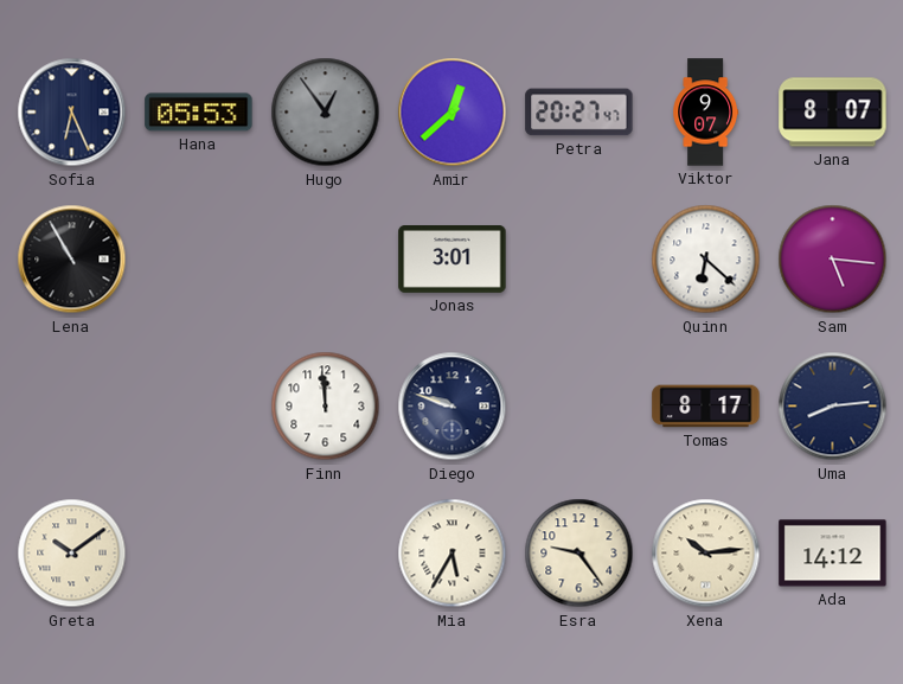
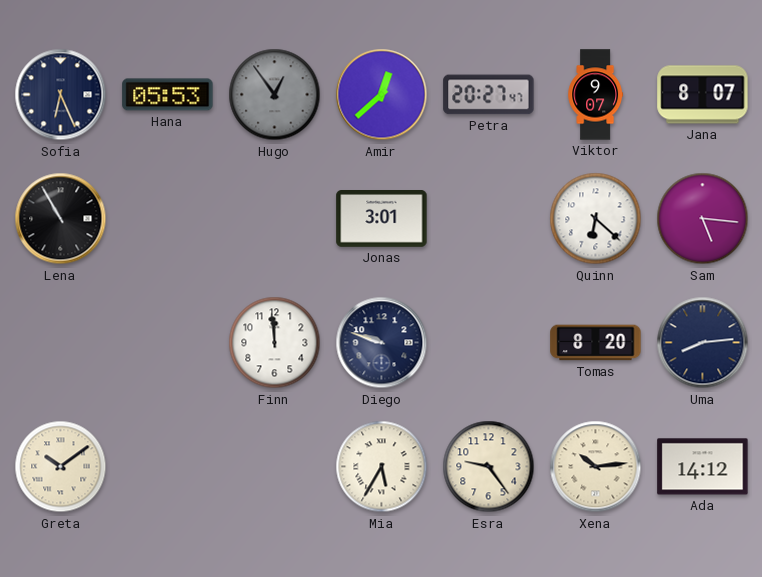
Tomas: 8:17 -> 8:20
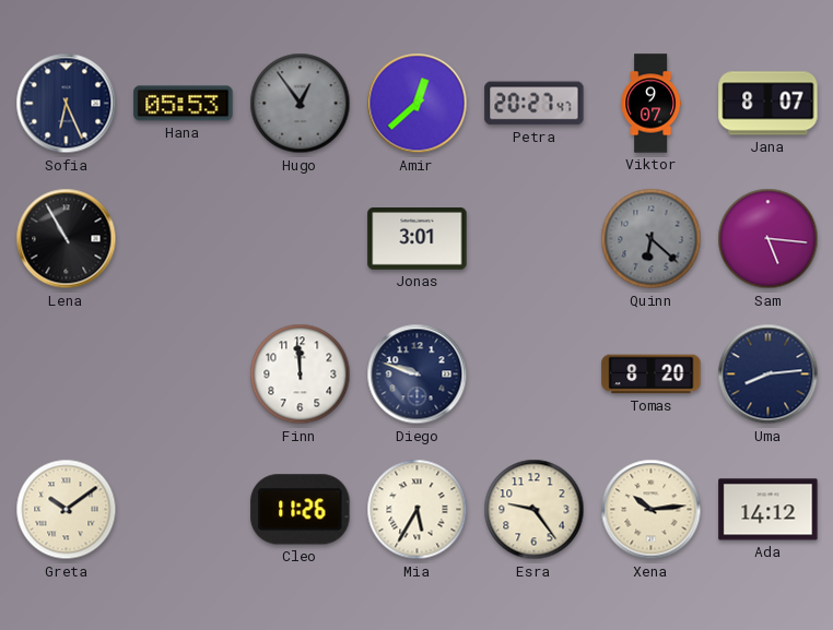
Quinn dial: white -> grey
Cleo: none -> 11:26
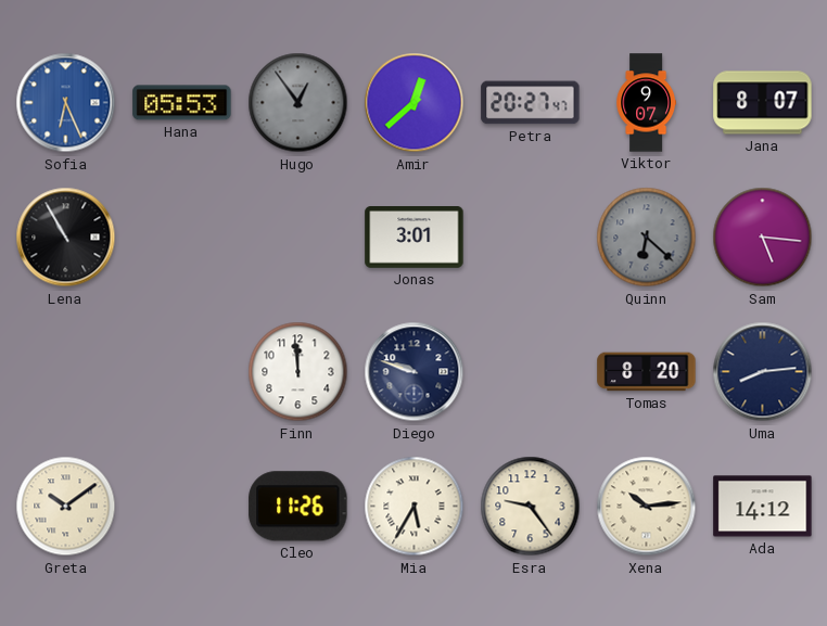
Sofia dial: navy -> blue
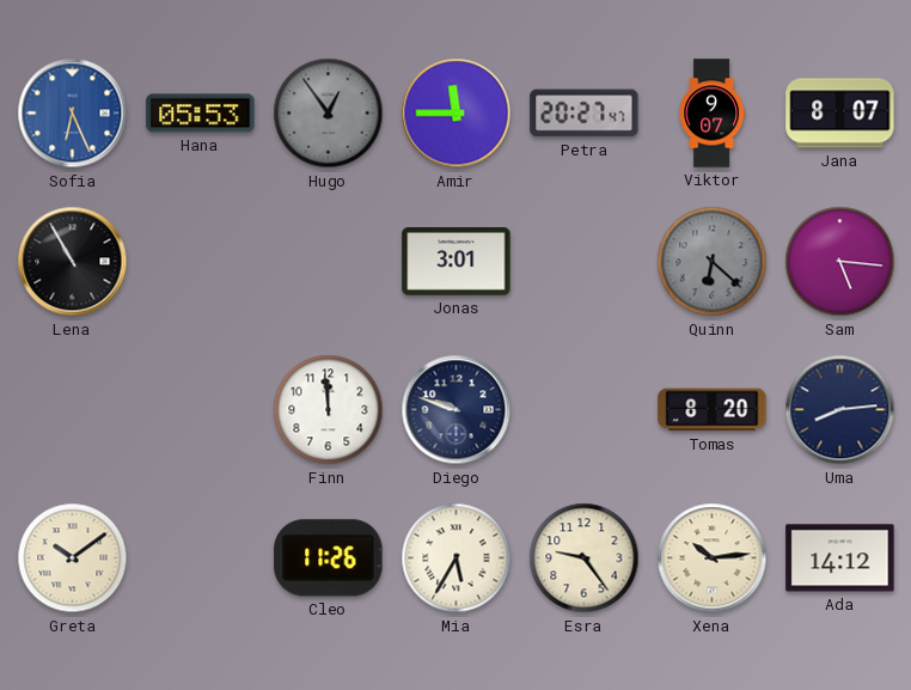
Amir: 12:38 -> 11:45
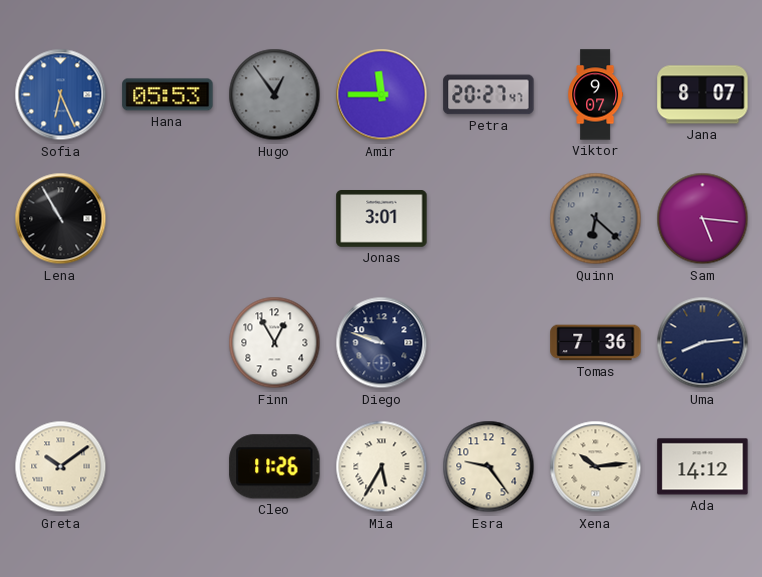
Finn: 11:59 -> 12:55
Tomas: 8:20 -> 7:36
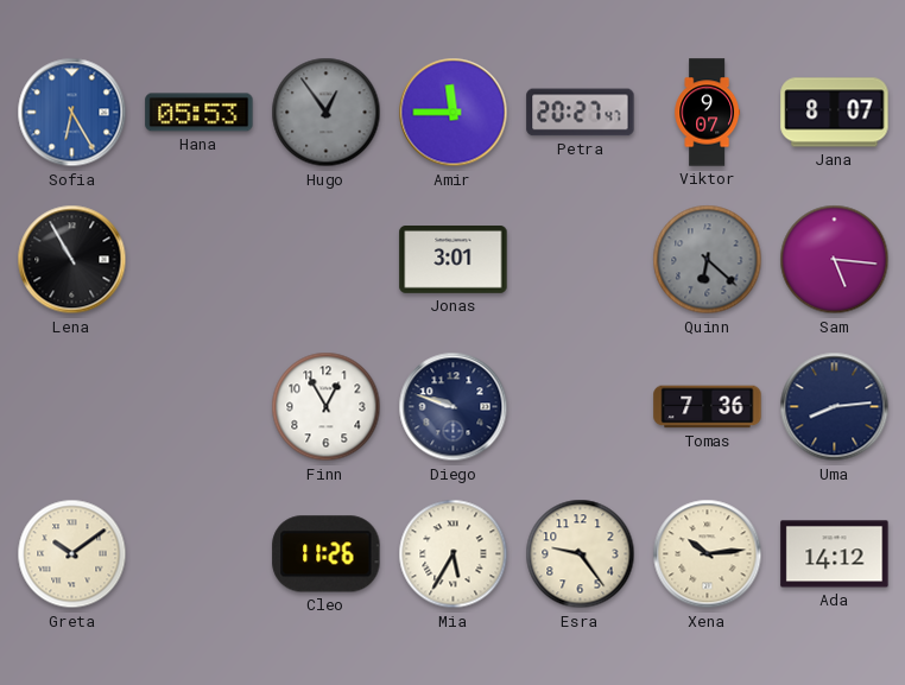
Sofia: 6:26 -> 6:25
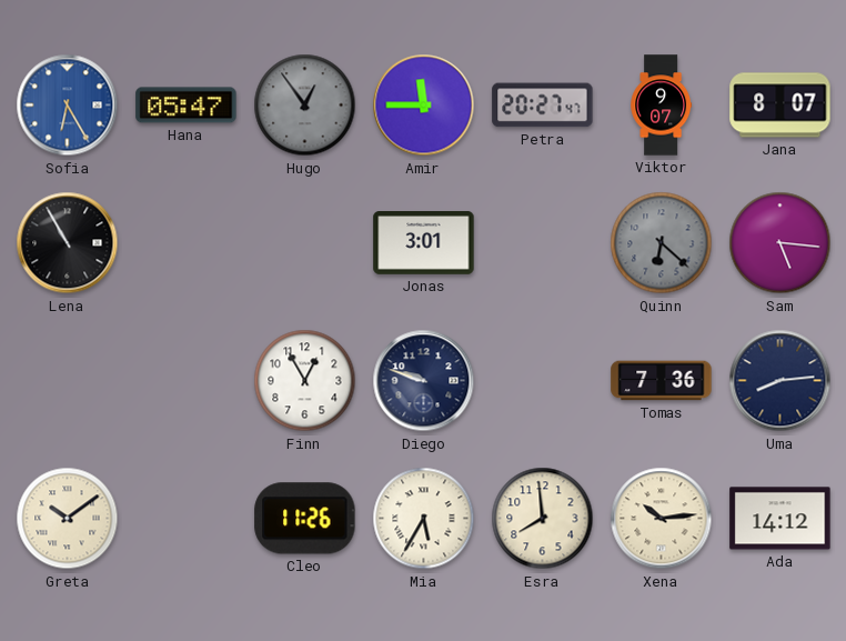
Hana: 05:53 -> 05:47
Esra: 9:24 -> 7:59
